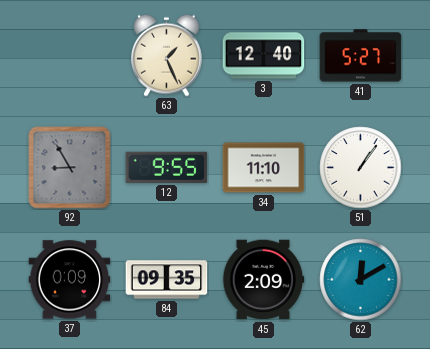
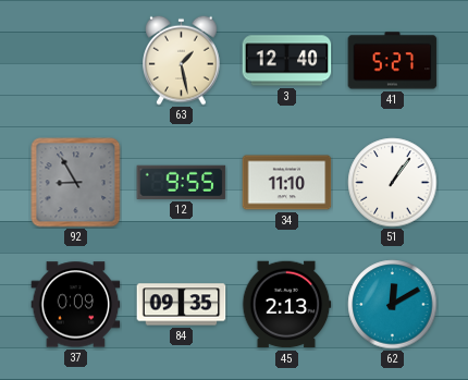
63: 1:26 -> 1:28
45: 2:09 -> 2:13
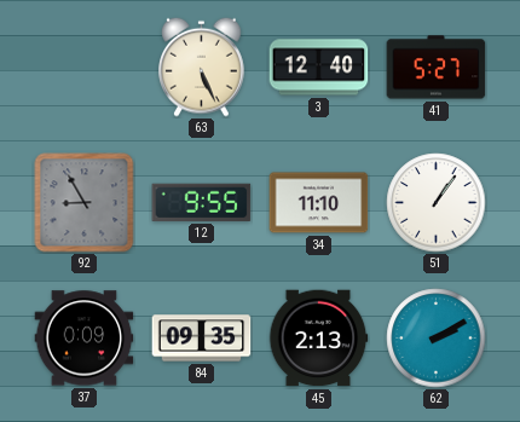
63: 1:28 -> 5:26
62: 12:10 -> 2:10
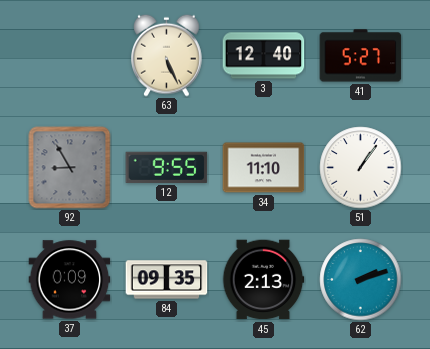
62: 2:10 -> 2:12
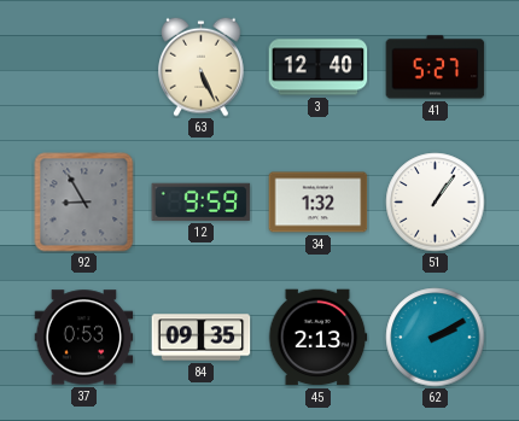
12: 9:55 -> 9:59
34: 11:10 -> 1:32
37: 0:09 -> 0:53
62: 2:12 -> 2:10
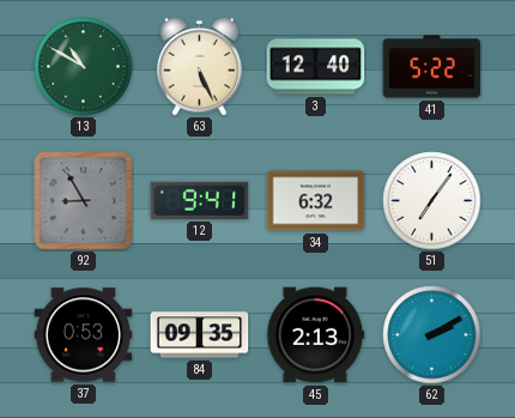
13: none -> 10:50
41: 5:27 -> 5:22
12: 9:59 -> 9:41
34: 1:32 -> 6:32
51: 1:06 -> 7:06
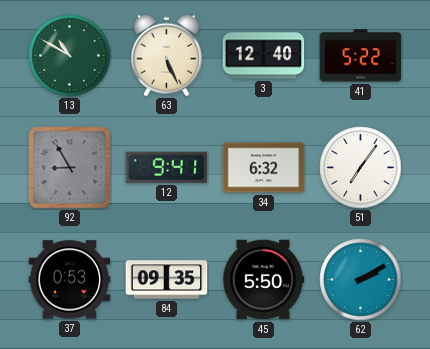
45: 2:13 -> 5:50
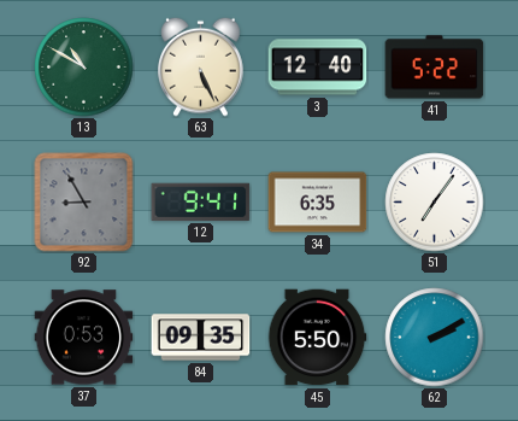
34: 6:32 -> 6:35
